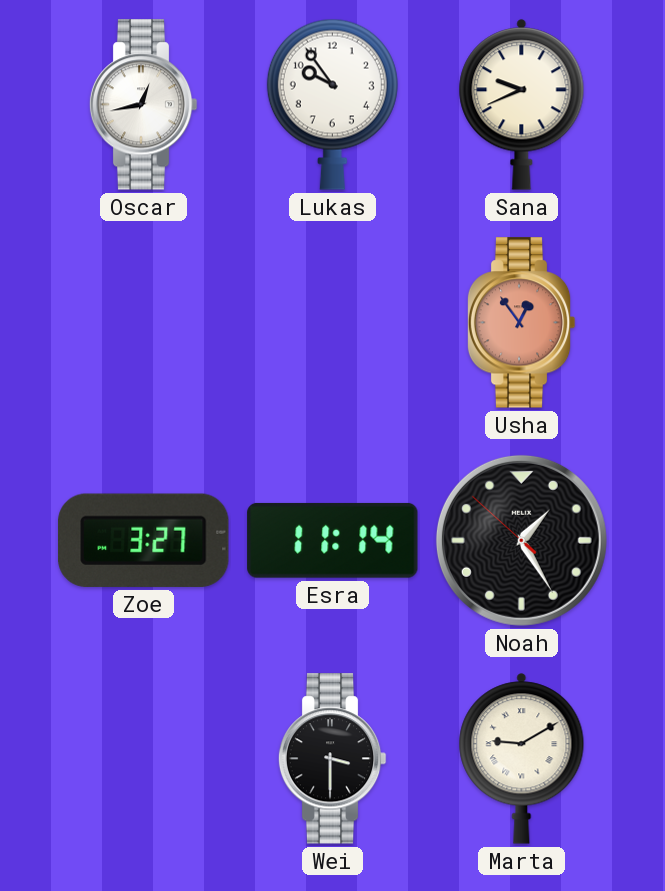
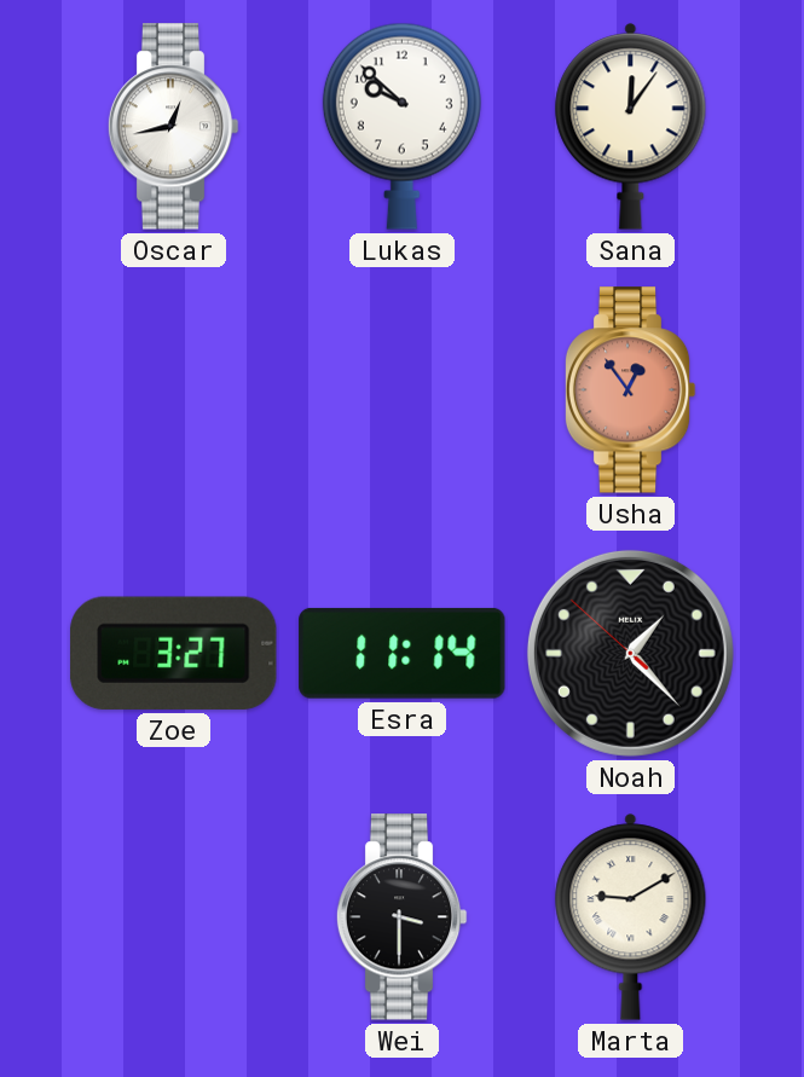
Lukas: 9:54 -> 9:52
Sana: 9:41 -> 12:06
Noah: 1:24 -> 1:22
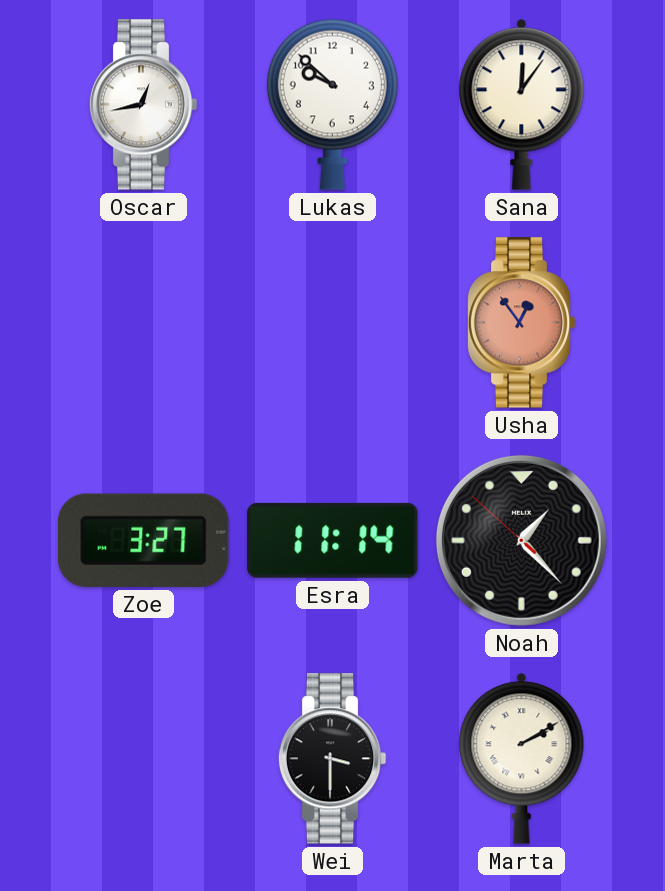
Marta: 9:10 -> 2:10
